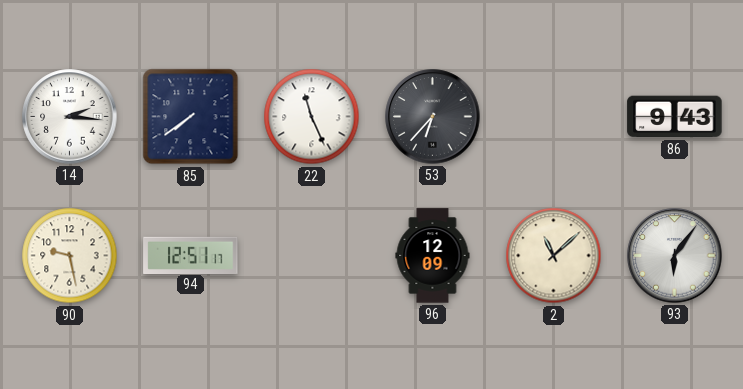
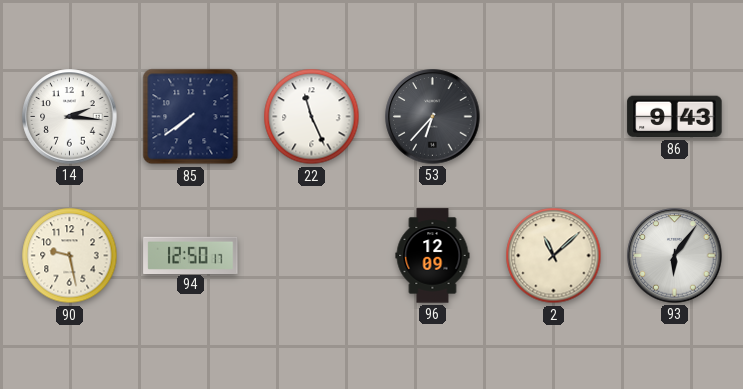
94: 12:51 -> 12:50
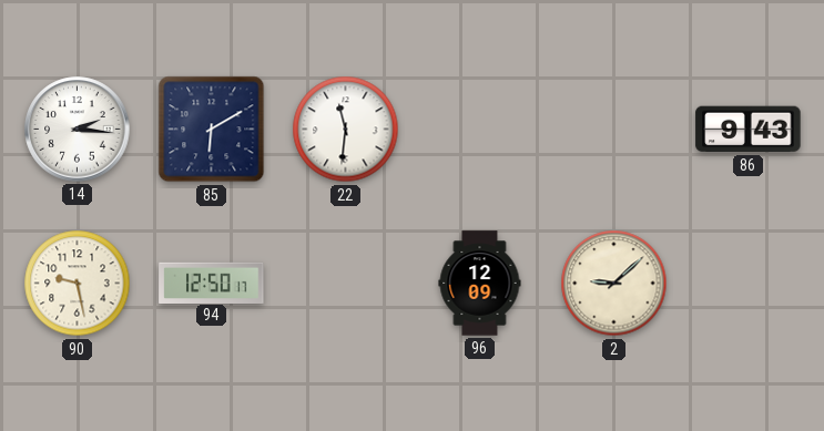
85: 7:39 -> 6:10
22: 11:26 -> 11:31
53: 6:37 -> none
2: 11:08 -> 9:08
93: 6:06 -> none
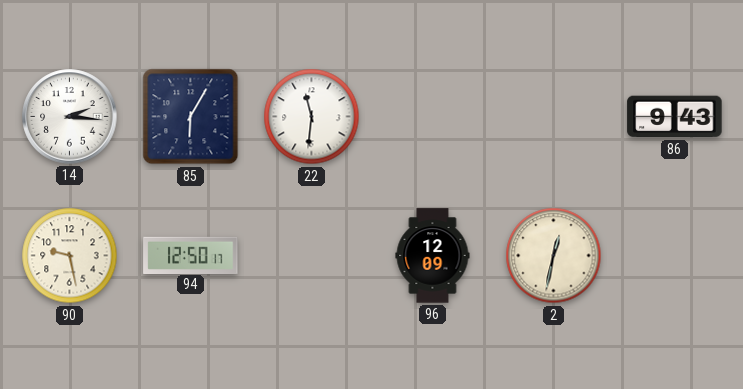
85: 6:10 -> 6:05
2: 9:08 -> 12:32
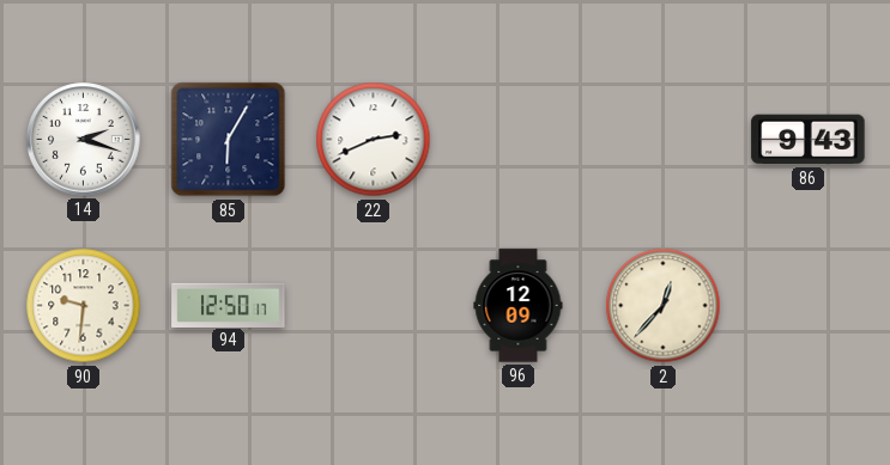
14: 2:16 -> 2:18
22: 11:31 -> 2:41
90: 9:28 -> 9:31
2: 12:32 -> 12:37
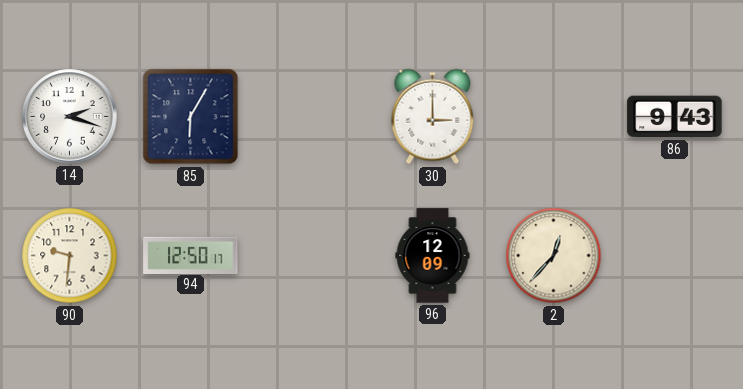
22: 2:41 -> none
30: none -> 3:00
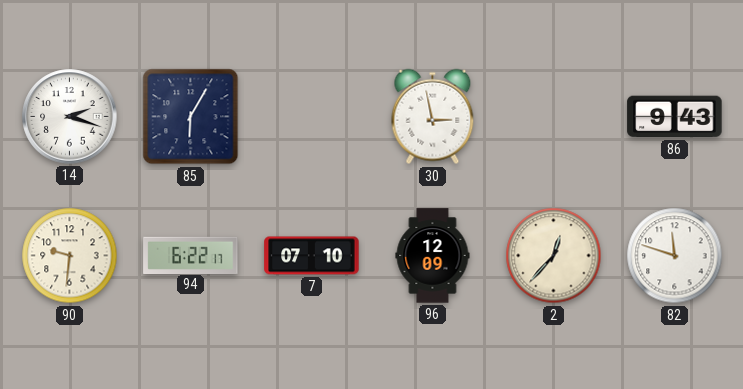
30: 3:00 -> 2:58
94: 12:50 -> 6:22
7: none -> 07:10
82: none -> 11:48
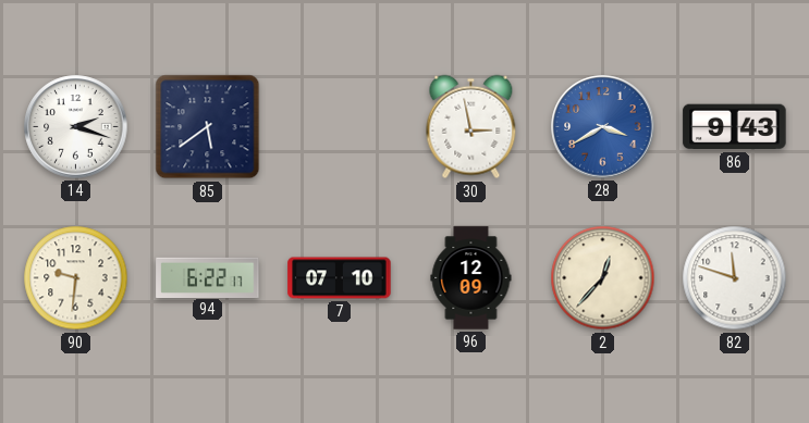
85: 6:05 -> 5:39
28: none -> 3:40
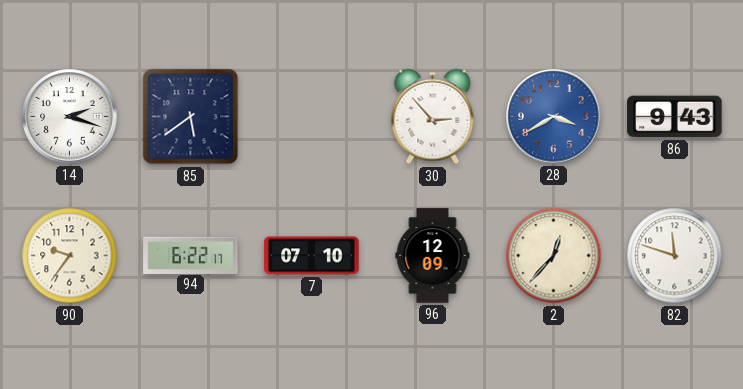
30: 2:58 -> 2:53
90: 9:31 -> 9:36
